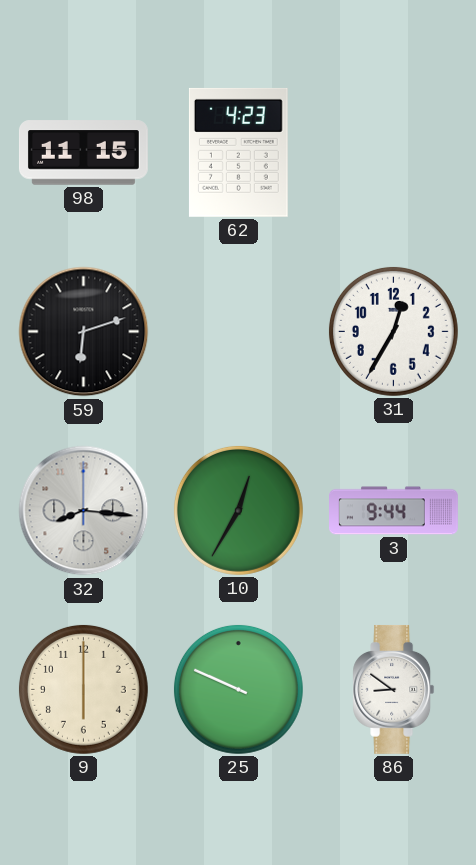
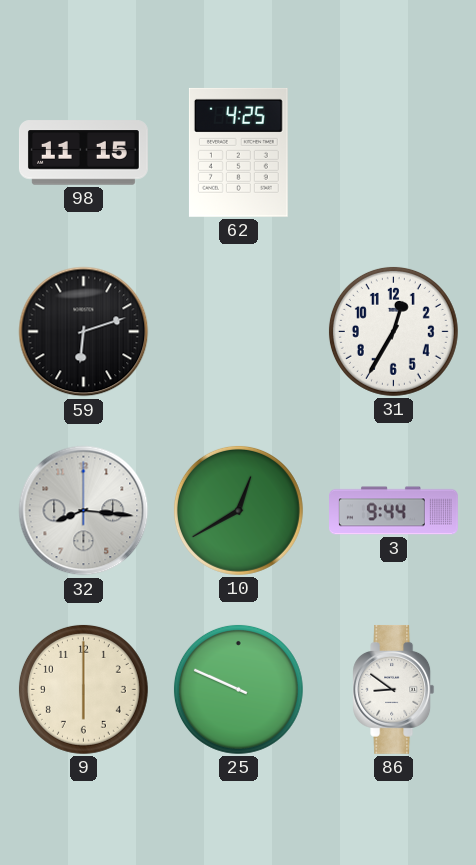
62: 4:23 -> 4:25
10: 12:35 -> 12:40
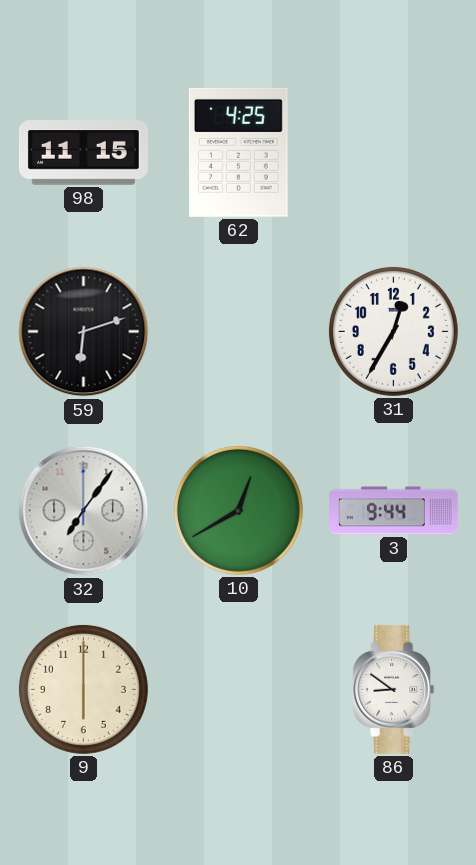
32: 8:16 -> 7:06
25: 9:49 -> none
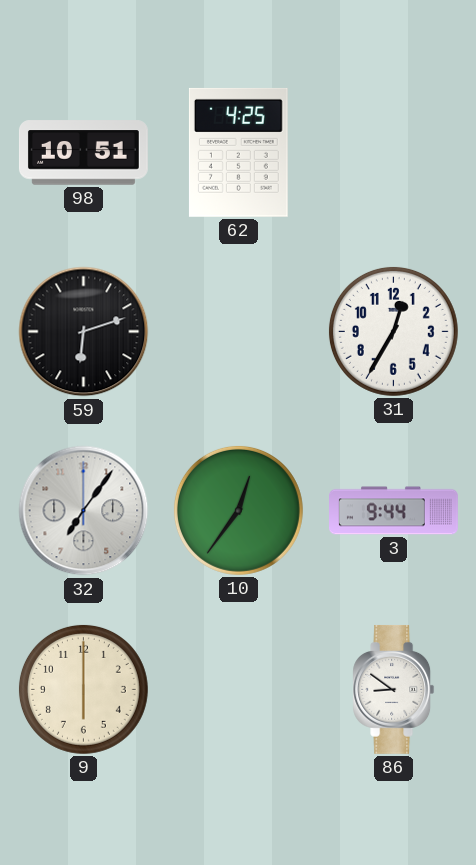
98: 11:15 -> 10:51
10: 12:40 -> 12:36
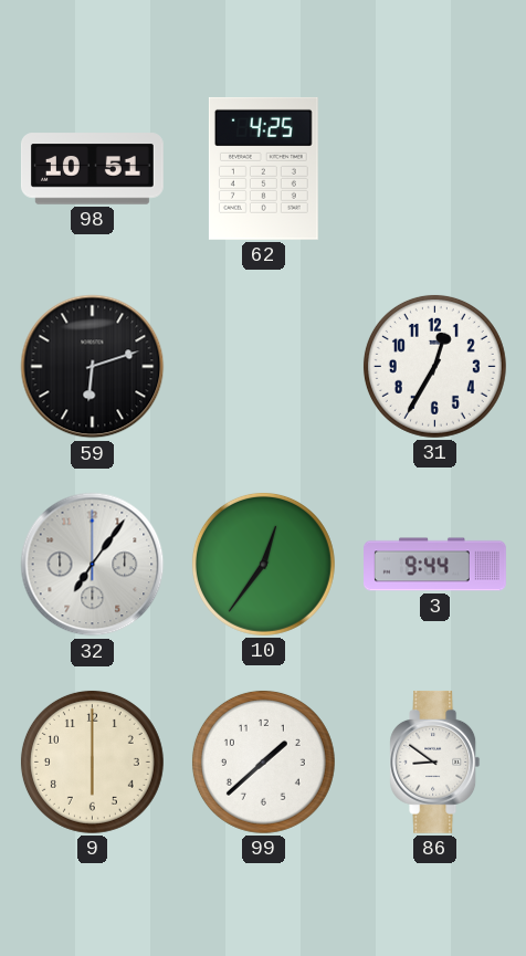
99: none -> 1:38
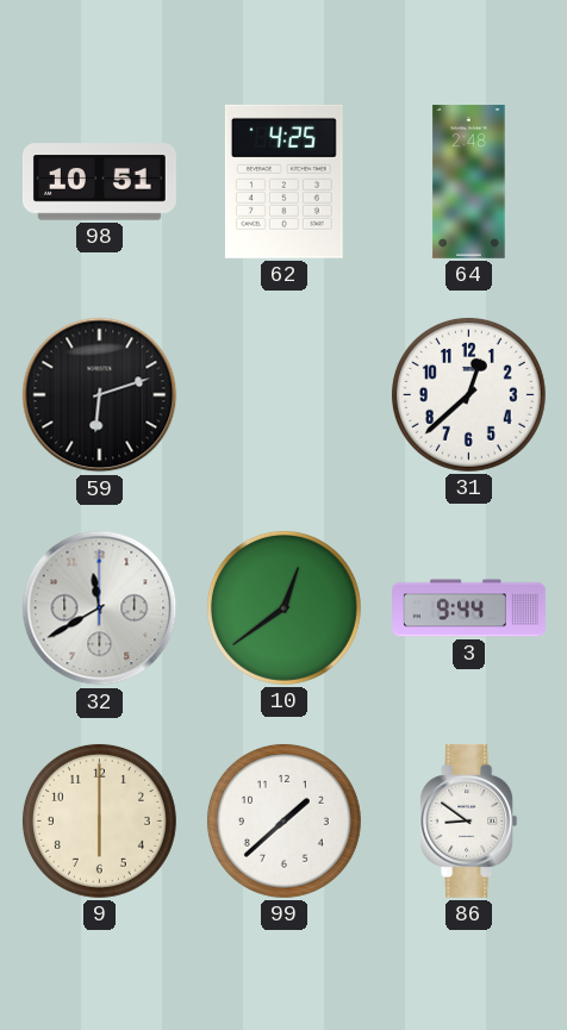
64: none -> 2:48
31: 12:35 -> 12:38
32: 7:06 -> 11:40
10: 12:36 -> 12:39
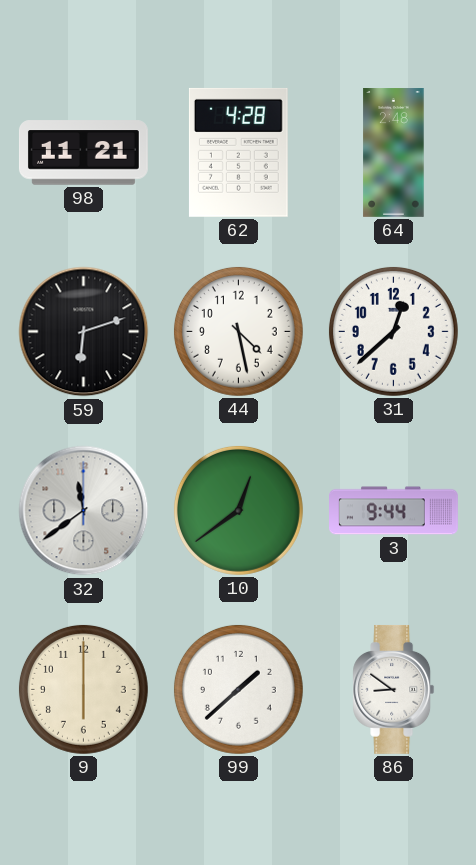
98: 10:51 -> 11:21
62: 4:25 -> 4:28
44: none -> 4:28
32: 11:40 -> 11:39
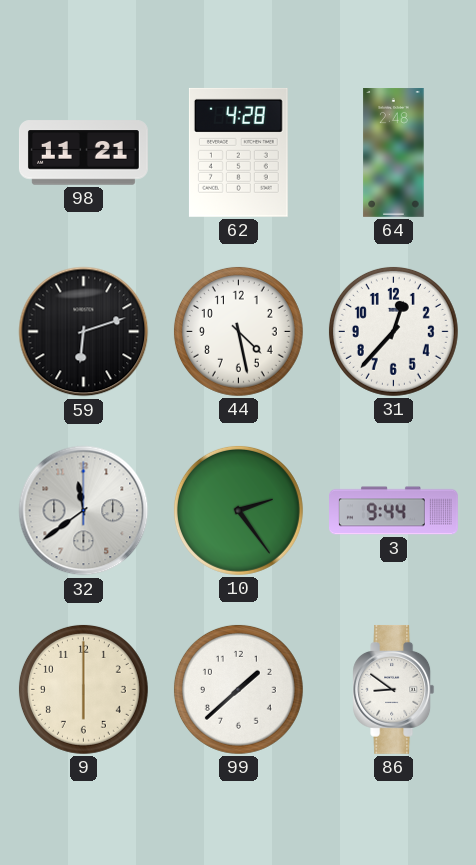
31: 12:38 -> 12:37
10: 12:39 -> 2:24
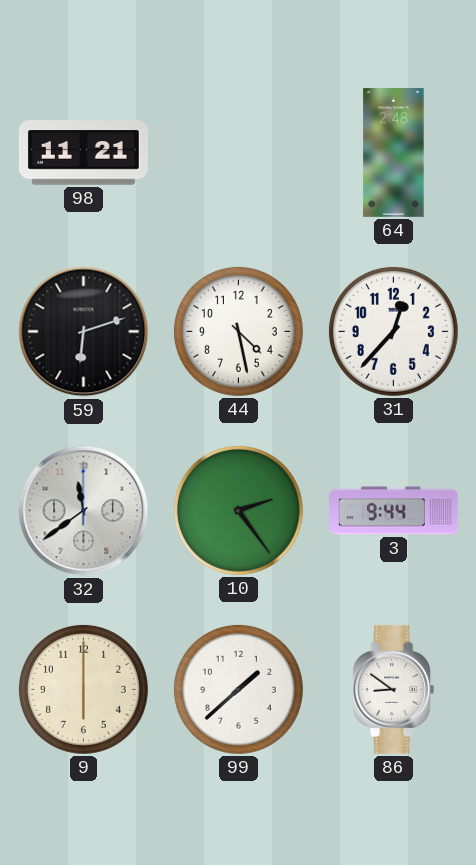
62: 4:28 -> none
